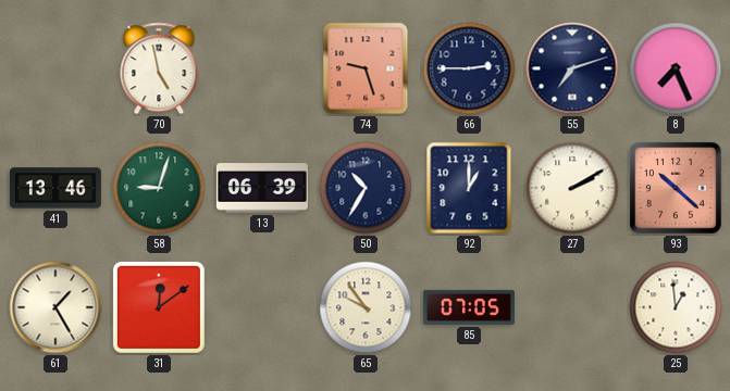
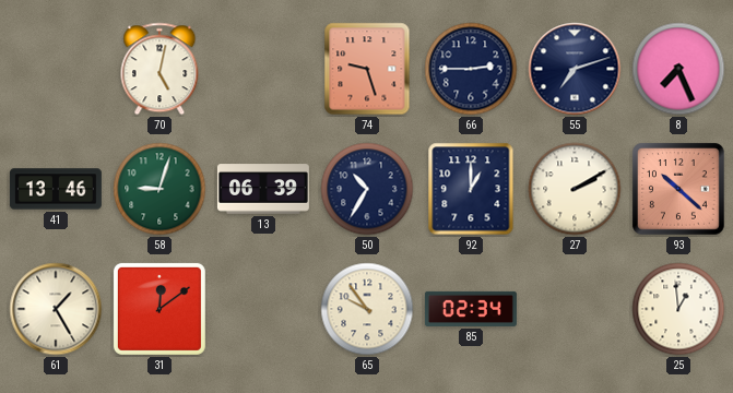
70: 4:58 -> 5:02
85: 07:05 -> 02:34
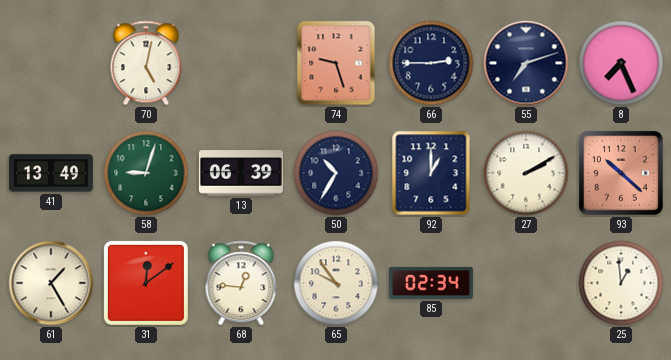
41: 13:46 -> 13:49
68: none -> 12:46
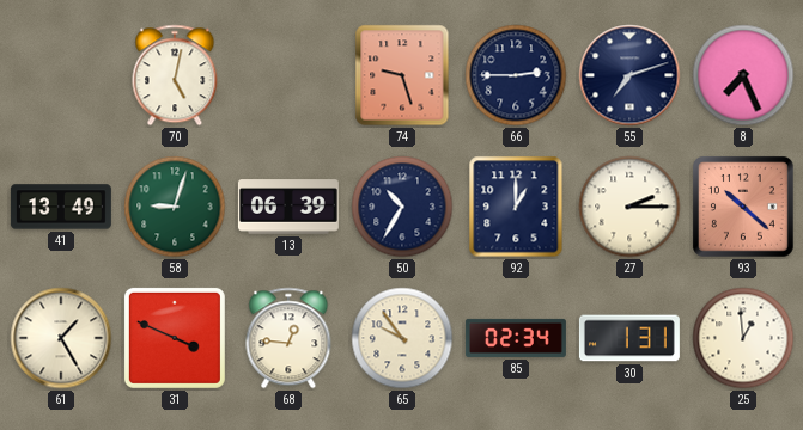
27: 2:10 -> 2:15
31: 12:09 -> 3:49
30: none -> 1:31
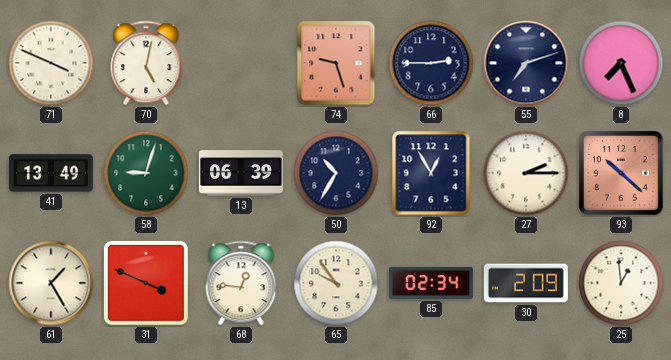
71: none -> 3:49
92: 1:00 -> 12:55
30: 1:31 -> 2:09
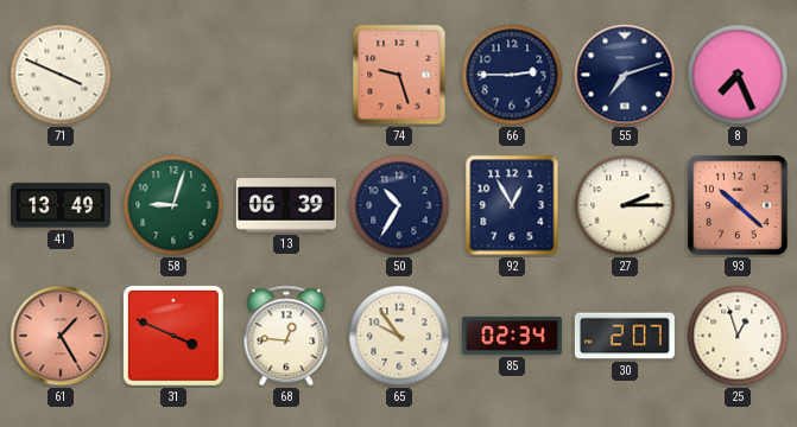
70: 5:02 -> none
61 dial: cream -> salmon
30: 2:09 -> 2:07
25: 12:59 -> 12:57
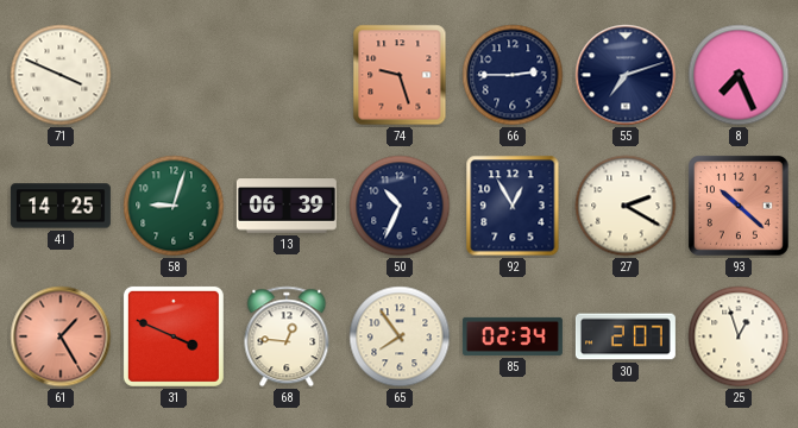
41: 13:49 -> 14:25
50: 10:35 -> 10:34
27: 2:15 -> 2:20
65: 9:54 -> 7:54
